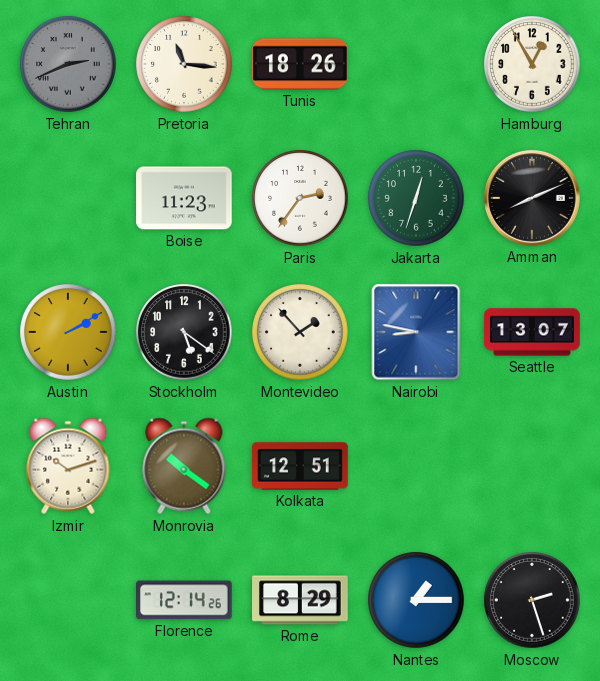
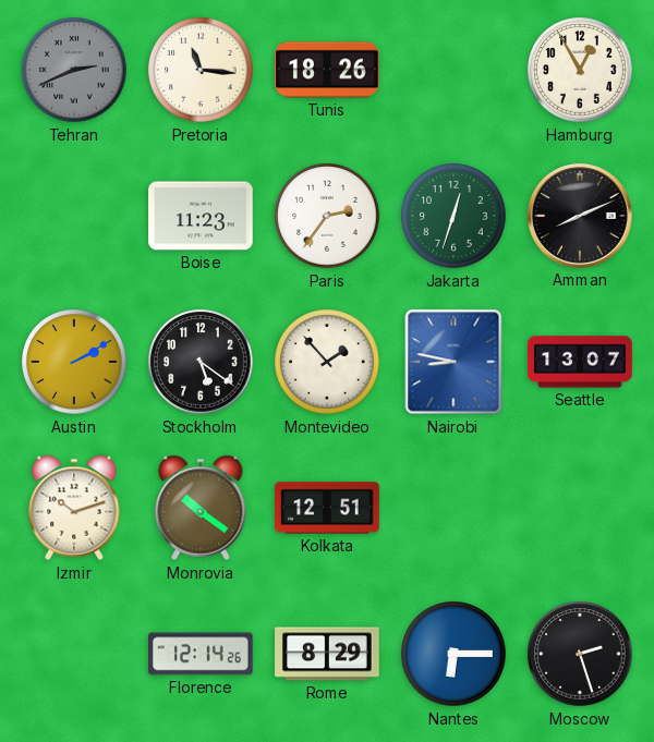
Nantes: 1:15 -> 6:15
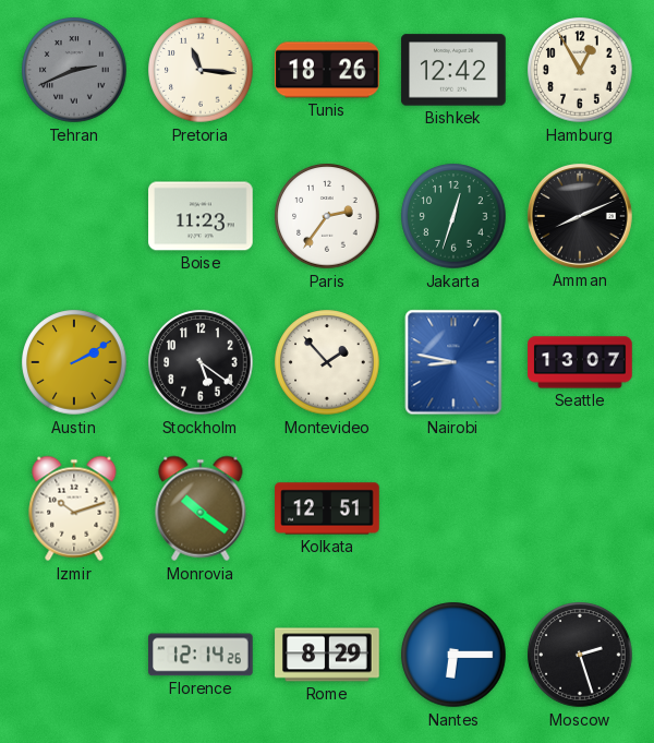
Bishkek: none -> 12:42
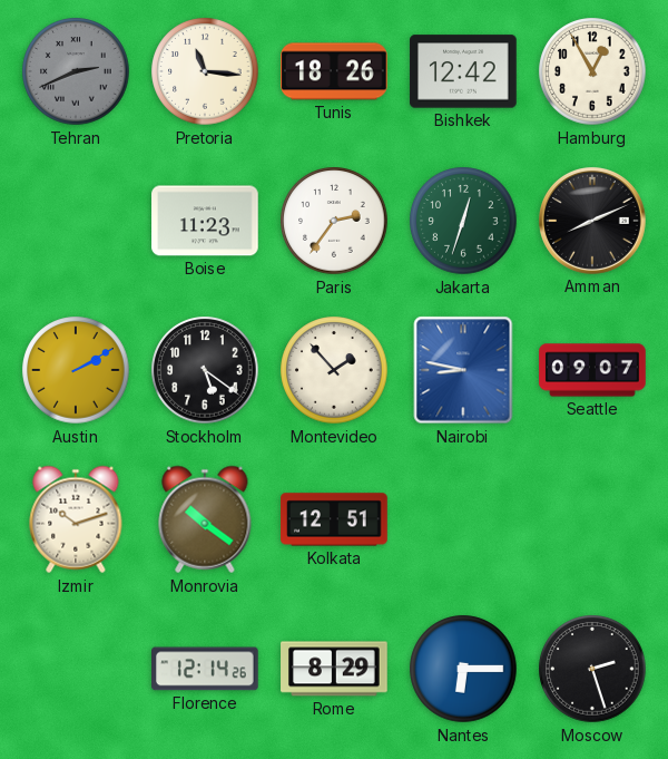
Seattle: 13:07 -> 09:07
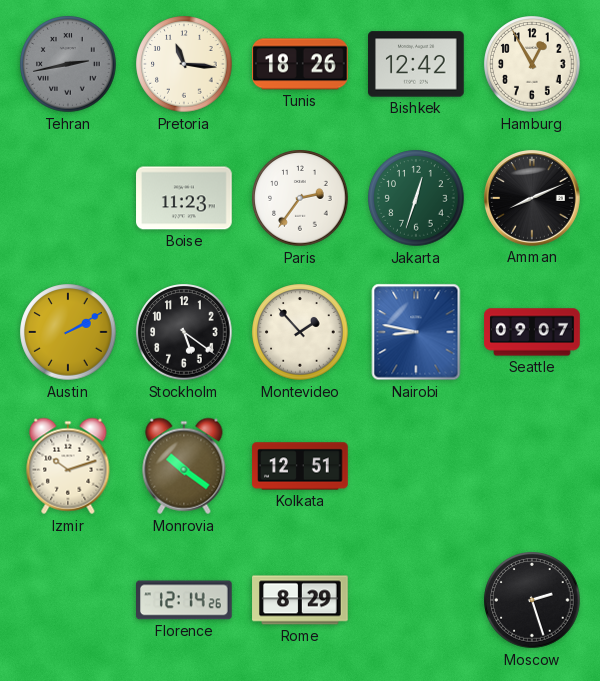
Tehran: 2:41 -> 2:43
Nantes: 6:15 -> none
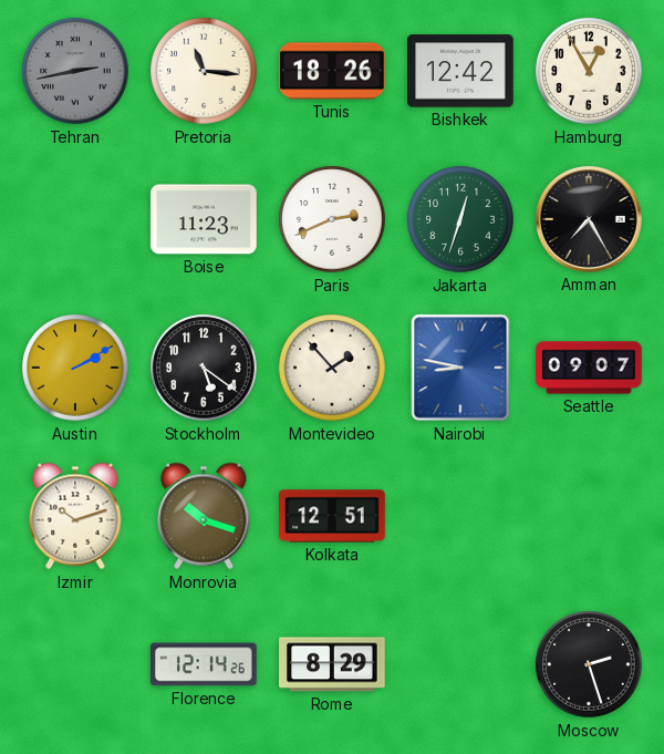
Paris: 2:36 -> 2:41
Amman: 8:11 -> 7:25
Monrovia: 10:21 -> 10:18
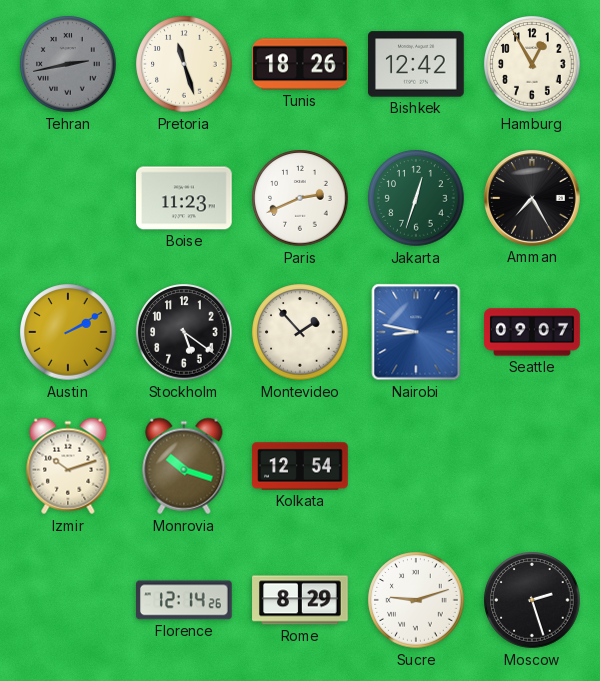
Pretoria: 11:16 -> 11:27
Kolkata: 12:51 -> 12:54
Sucre: none -> 9:12
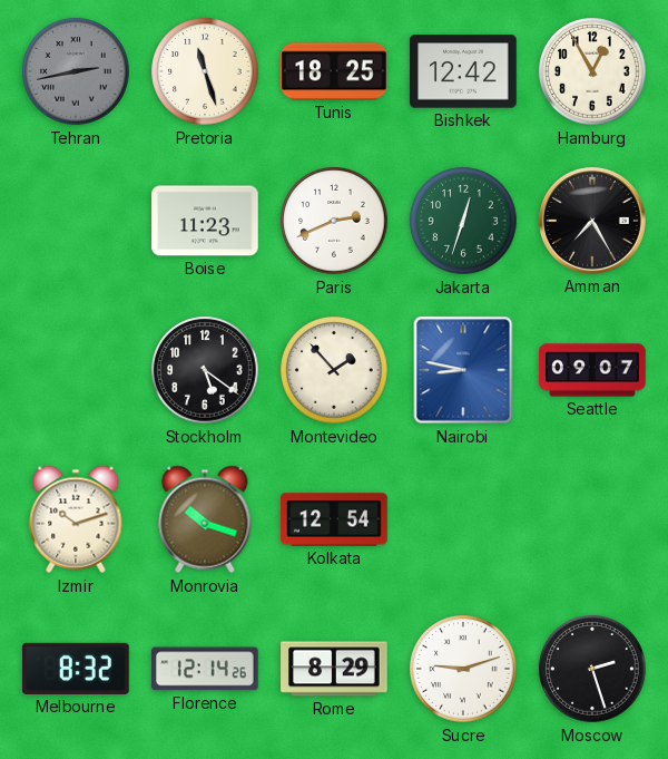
Tunis: 18:26 -> 18:25
Austin: 2:10 -> none
Melbourne: none -> 8:32
